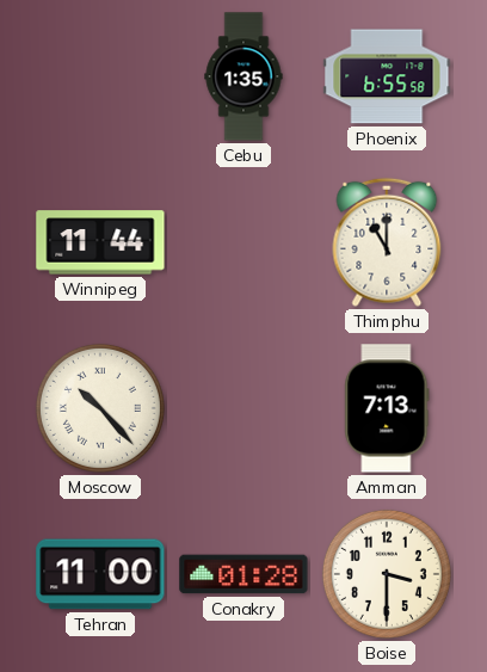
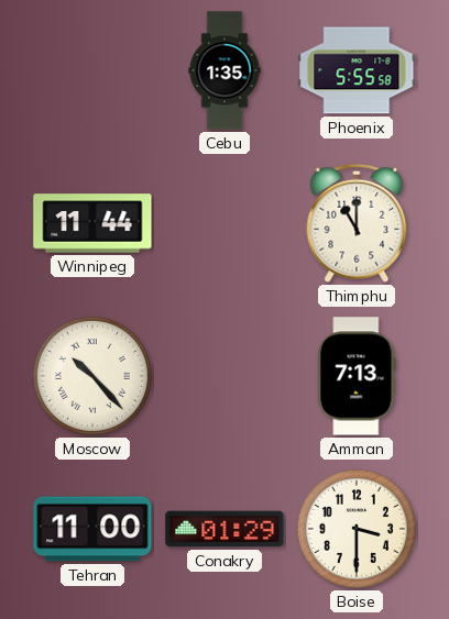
Phoenix: 6:55 -> 5:55
Conakry: 01:28 -> 01:29
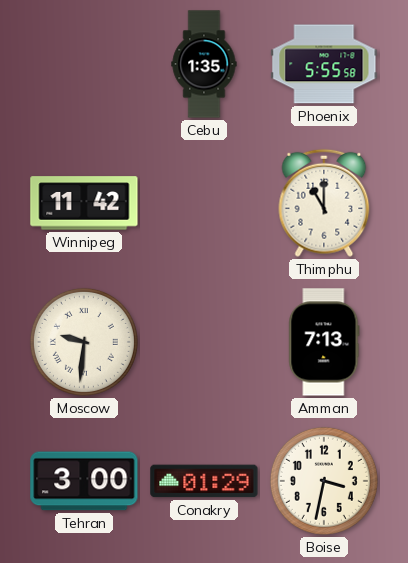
Winnipeg: 11:44 -> 11:42
Moscow: 10:23 -> 9:31
Tehran: 11:00 -> 3:00
Boise: 3:30 -> 3:32
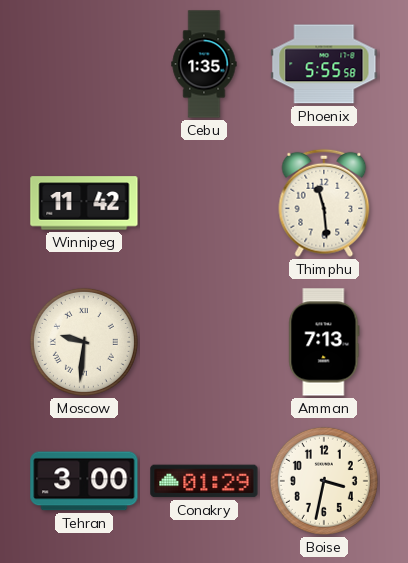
Thimphu: 11:00 -> 11:29
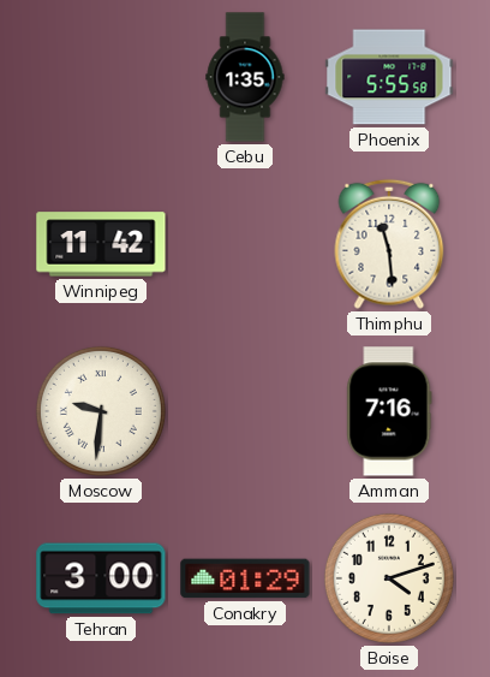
Amman: 7:13 -> 7:16
Boise: 3:32 -> 4:12
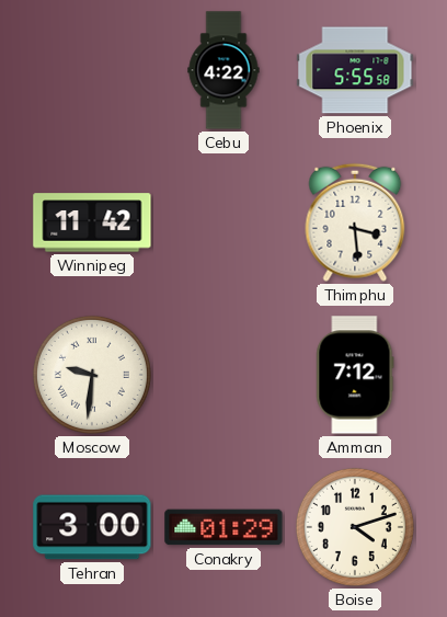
Cebu: 1:35 -> 4:22
Thimphu: 11:29 -> 3:29
Amman: 7:16 -> 7:12
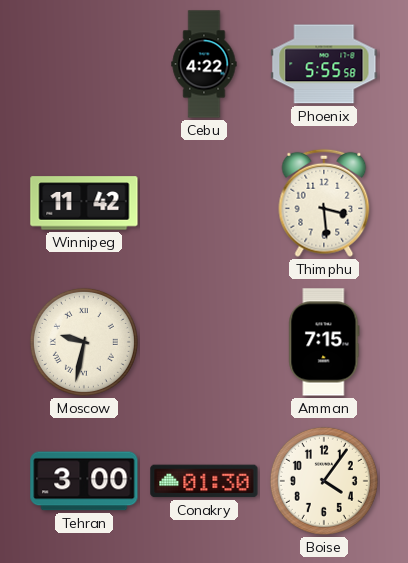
Moscow: 9:31 -> 9:32
Amman: 7:12 -> 7:15
Conakry: 01:29 -> 01:30
Boise: 4:12 -> 4:06
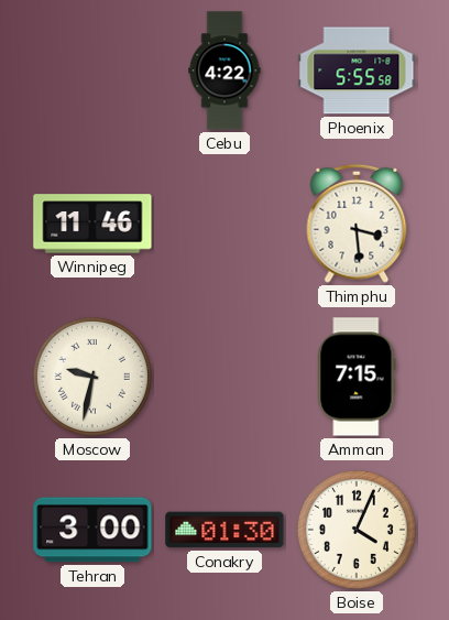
Winnipeg: 11:42 -> 11:46
Boise: 4:06 -> 4:04
